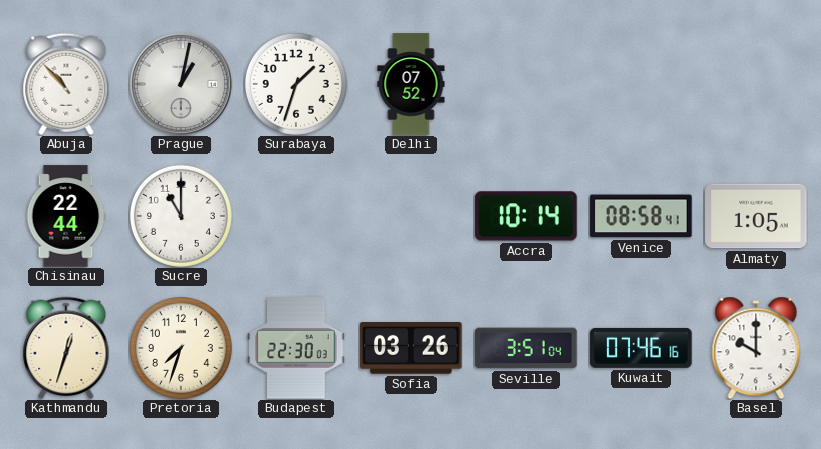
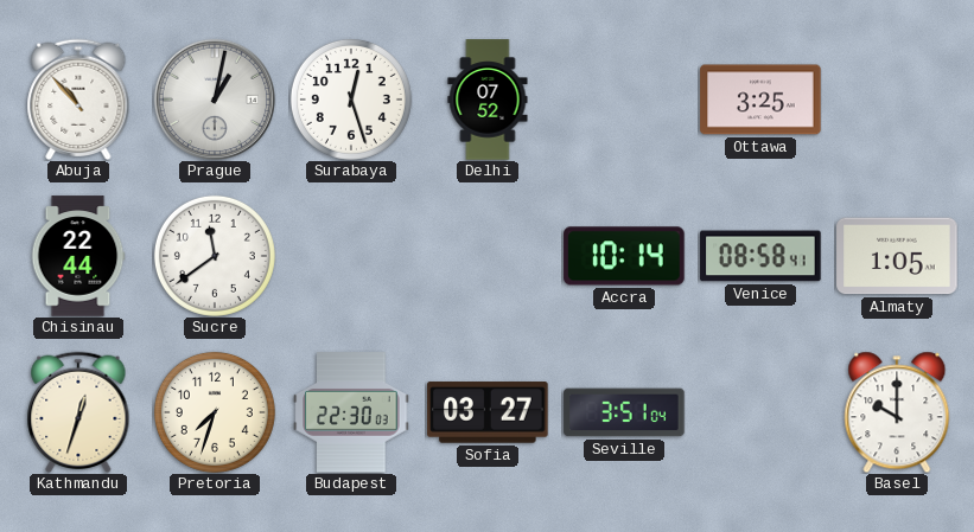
Surabaya: 1:33 -> 12:27
Ottawa: none -> 3:25
Sucre: 11:00 -> 11:39
Sofia: 03:26 -> 03:27
Kuwait: 07:46 -> none
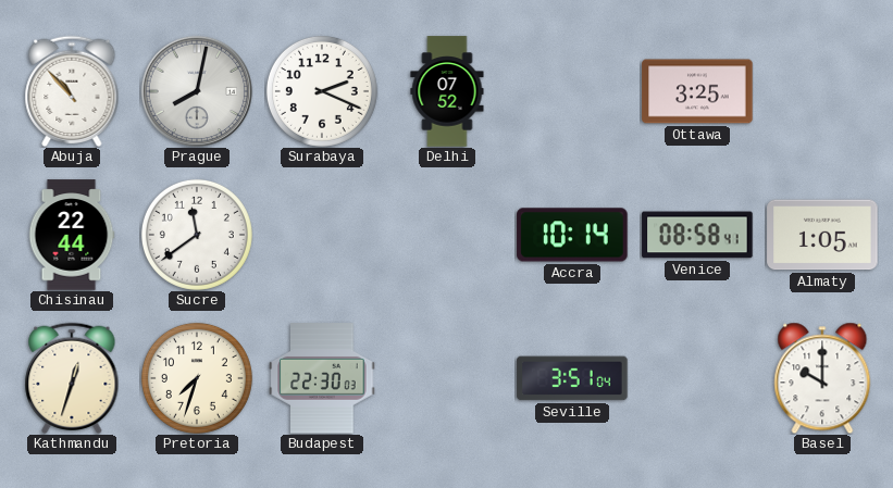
Prague: 1:02 -> 8:02
Surabaya: 12:27 -> 2:19
Sofia: 03:27 -> none
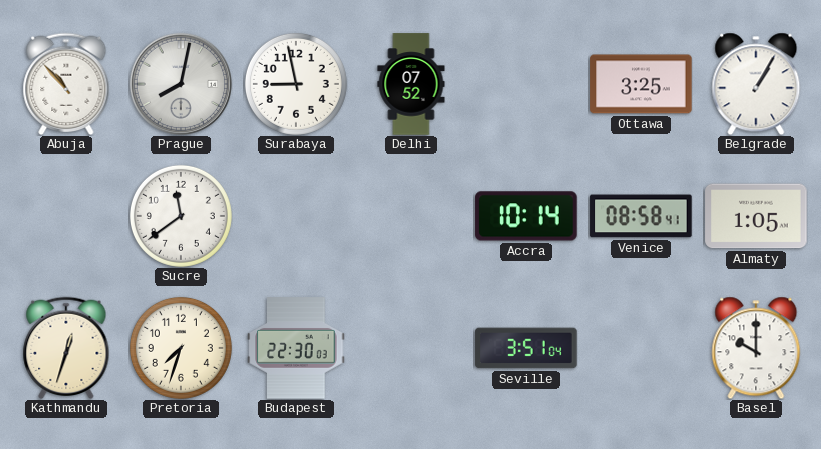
Surabaya: 2:19 -> 8:58
Belgrade: none -> 1:05
Chisinau: 22:44 -> none
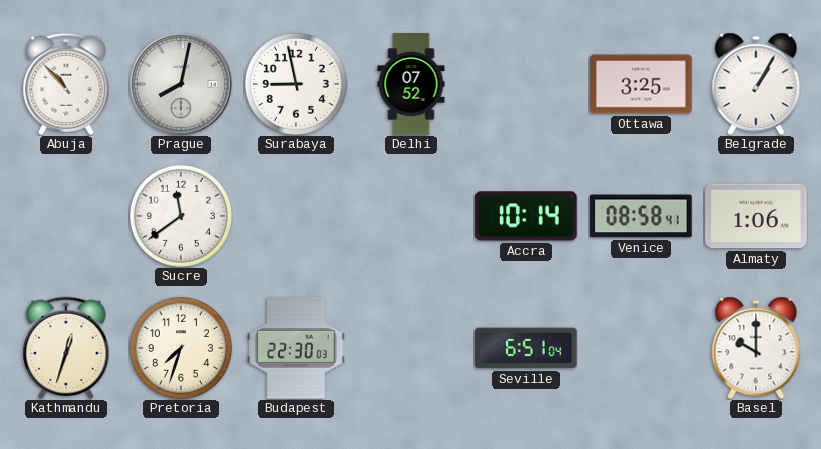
Almaty: 1:05 -> 1:06
Seville: 3:51 -> 6:51
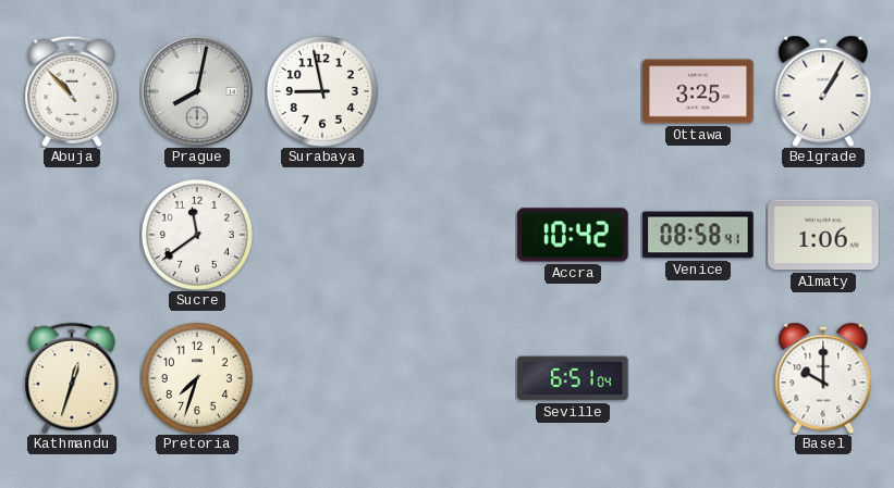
Delhi: 07:52 -> none
Accra: 10:14 -> 10:42
Budapest: 22:30 -> none
